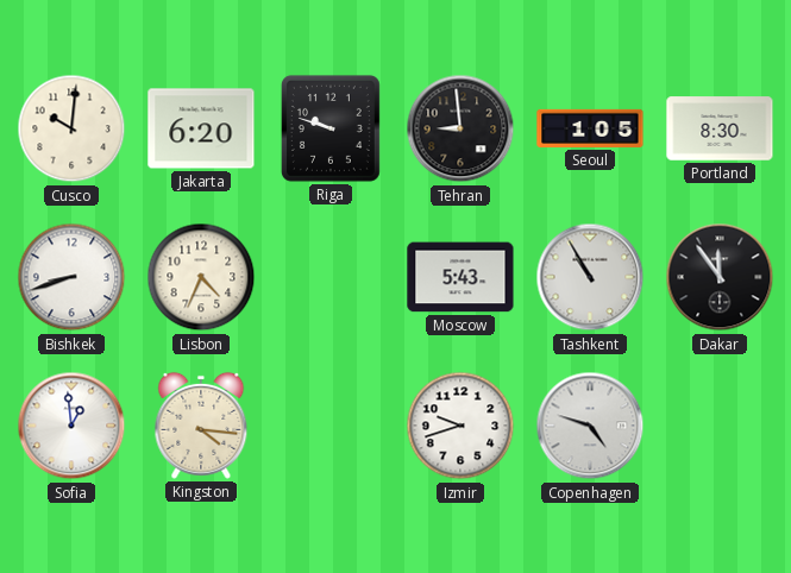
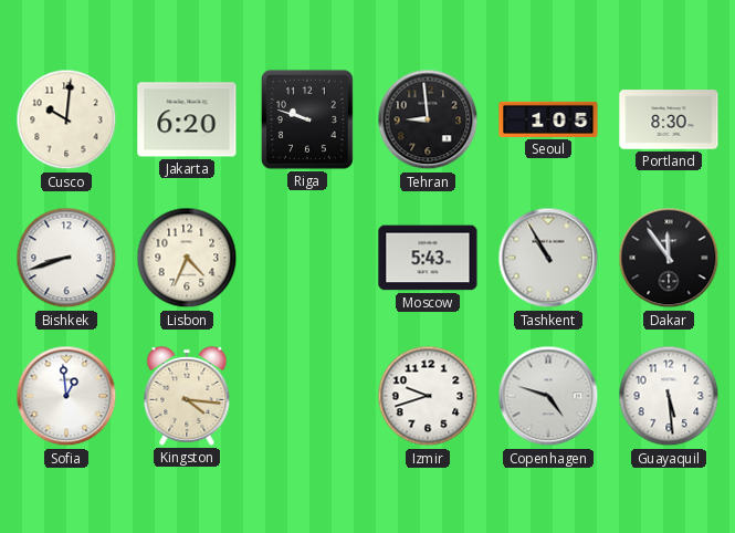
Guayaquil: none -> 5:29
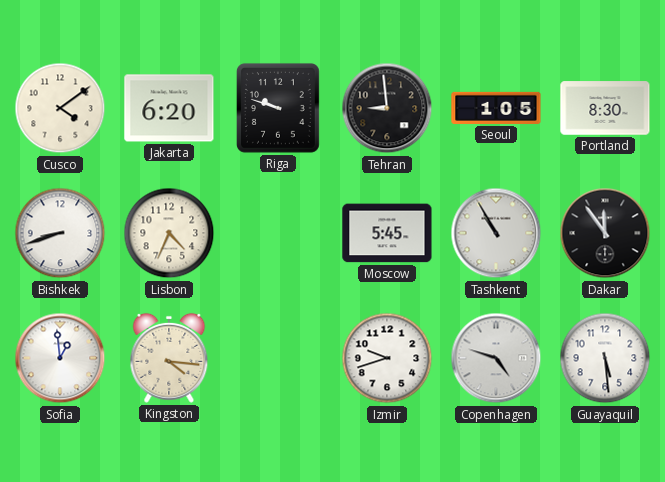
Cusco: 10:01 -> 4:09
Moscow: 5:43 -> 5:45
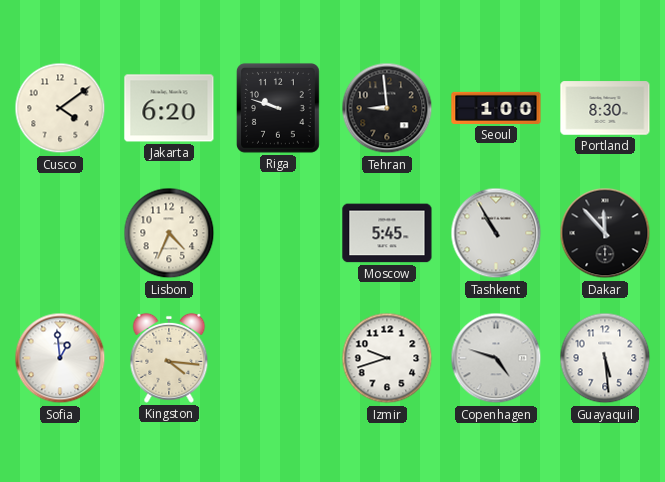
Seoul: 1:05 -> 1:00
Bishkek: 8:42 -> none
Dakar: 11:54 -> 11:53
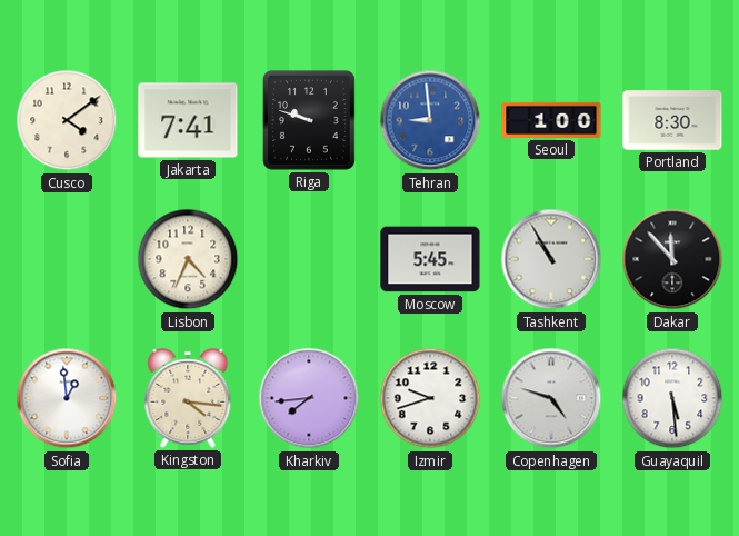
Jakarta: 6:20 -> 7:41
Tehran dial: black -> blue
Kharkiv: none -> 7:44
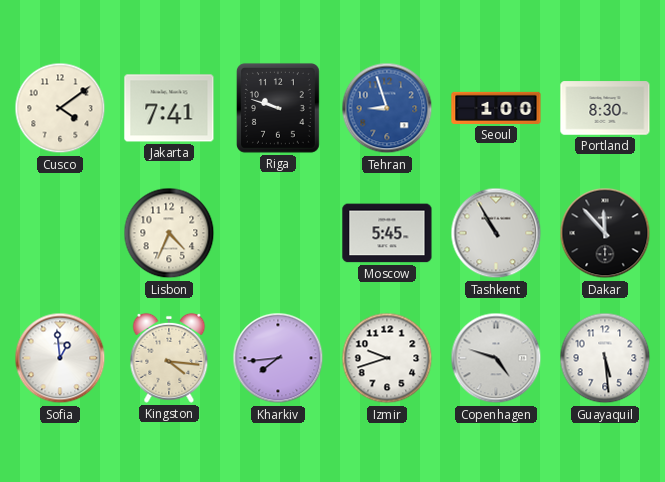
Tehran: 8:59 -> 8:57
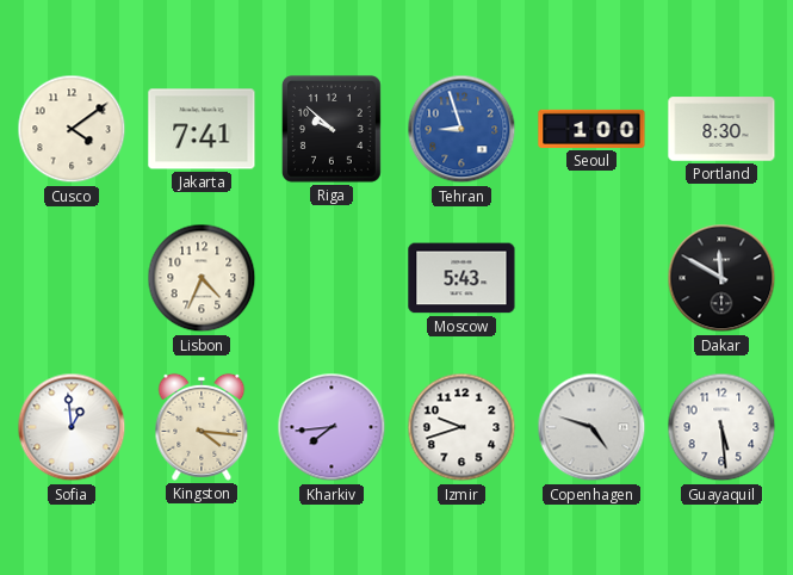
Riga: 9:48 -> 9:52
Moscow: 5:45 -> 5:43
Tashkent: 10:55 -> none
Dakar: 11:53 -> 11:50
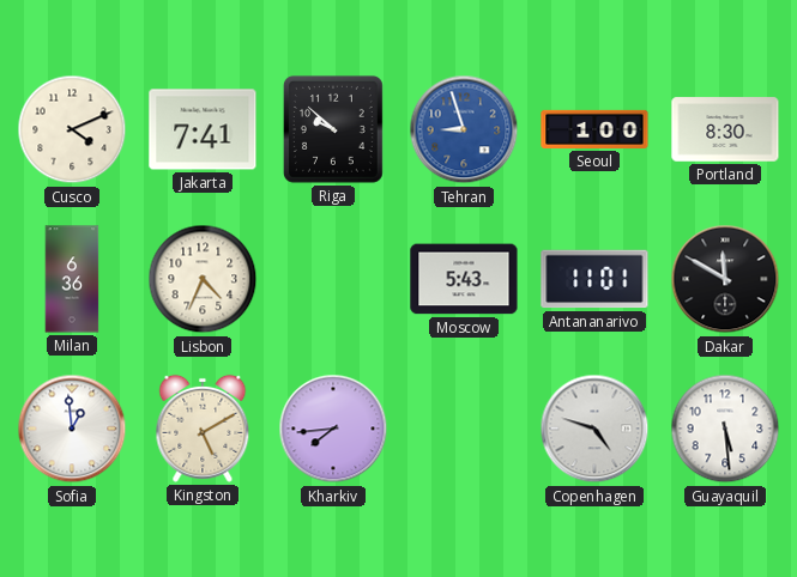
Cusco: 4:09 -> 4:11
Milan: none -> 6:36
Antananarivo: none -> 11:01
Kingston: 4:16 -> 5:10
Izmir: 9:42 -> none
